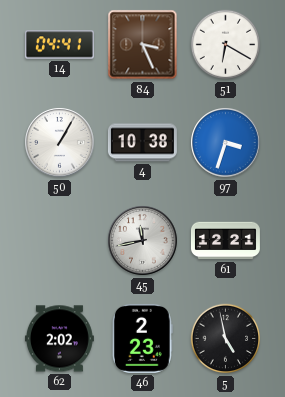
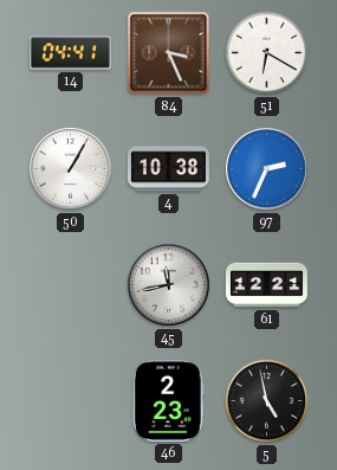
97: 3:33 -> 2:34
62: 2:02 -> none
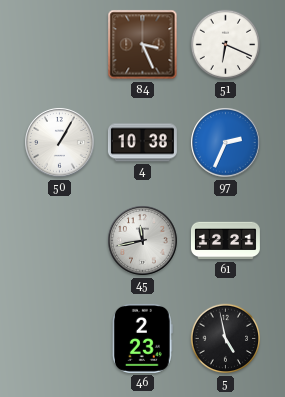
14: 04:41 -> none
51: 6:20 -> 6:19
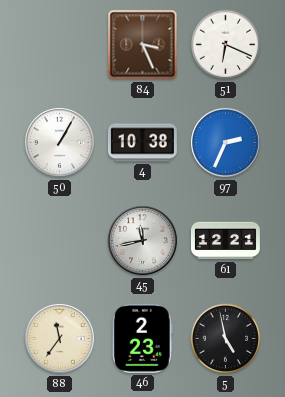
88: none -> 11:36
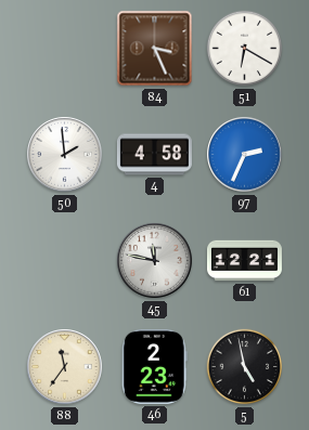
51: 6:19 -> 6:20
50: 1:05 -> 1:59
4: 10:38 -> 4:58
45: 11:43 -> 11:47
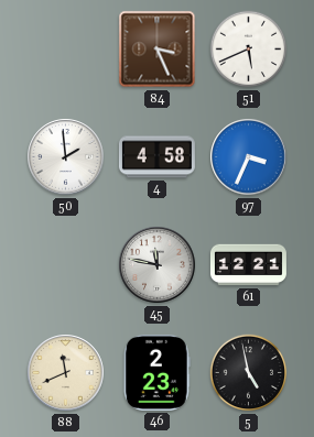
51: 6:20 -> 5:41
97: 2:34 -> 3:34
88: 11:36 -> 11:41
